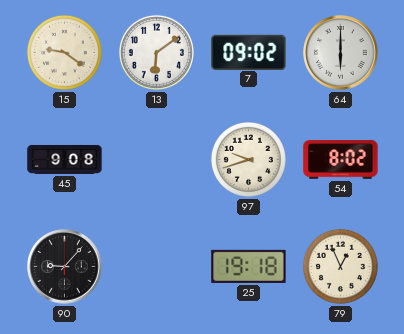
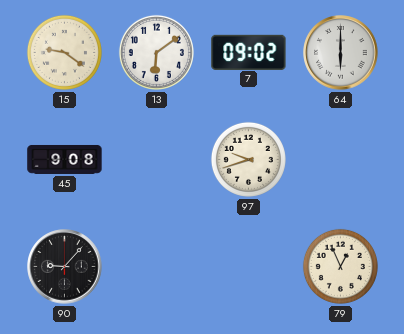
54: 8:02 -> none
25: 19:18 -> none
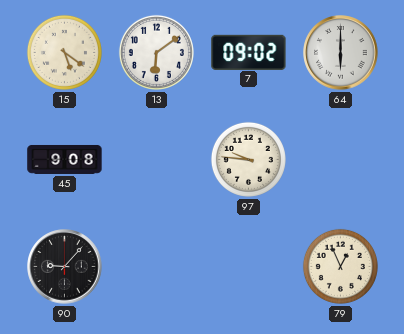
15: 9:21 -> 5:21
97: 9:42 -> 9:46
